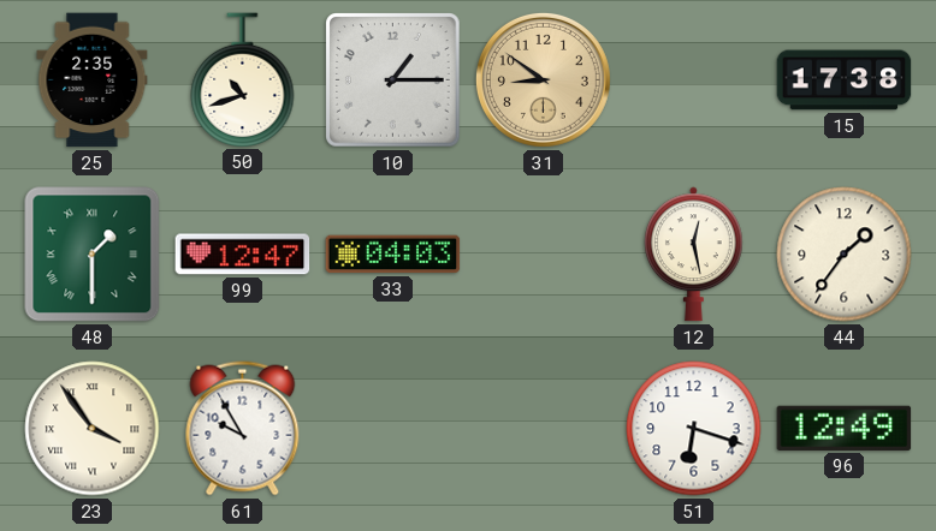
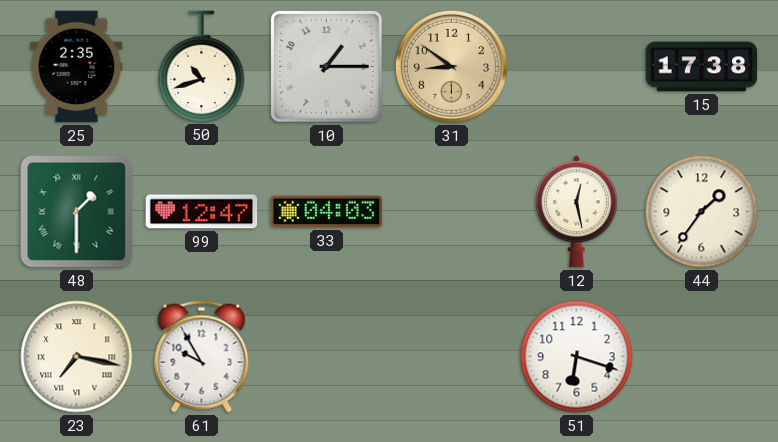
23: 3:54 -> 7:17
96: 12:49 -> none
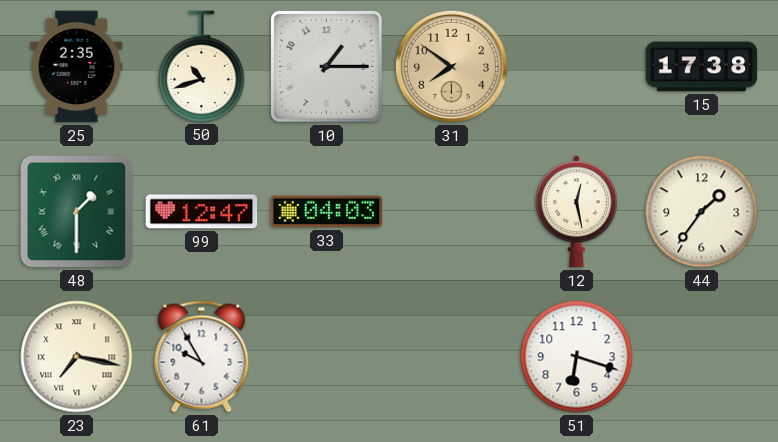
31: 8:51 -> 7:51
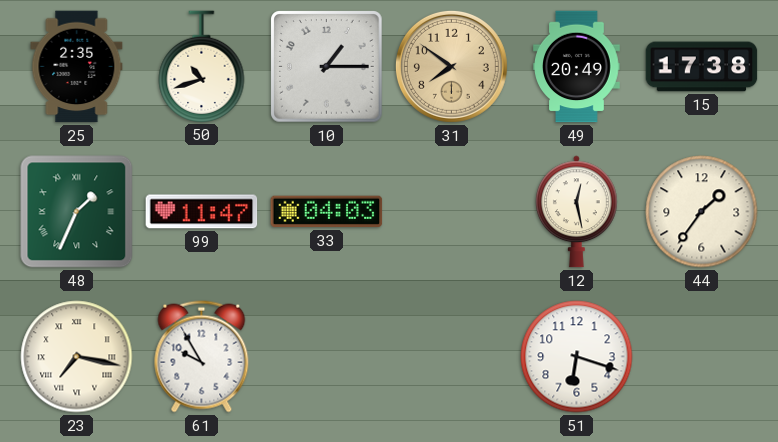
49: none -> 20:49
48: 1:30 -> 1:34
99: 12:47 -> 11:47
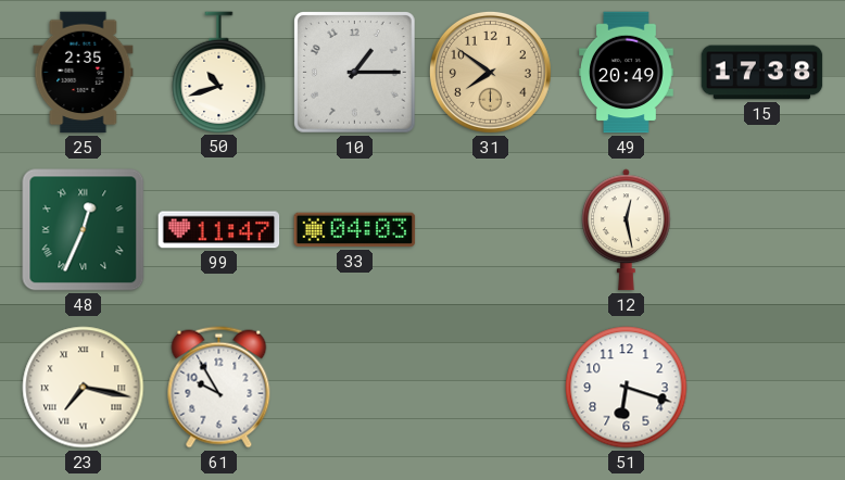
48: 1:34 -> 12:34
44: 1:36 -> none
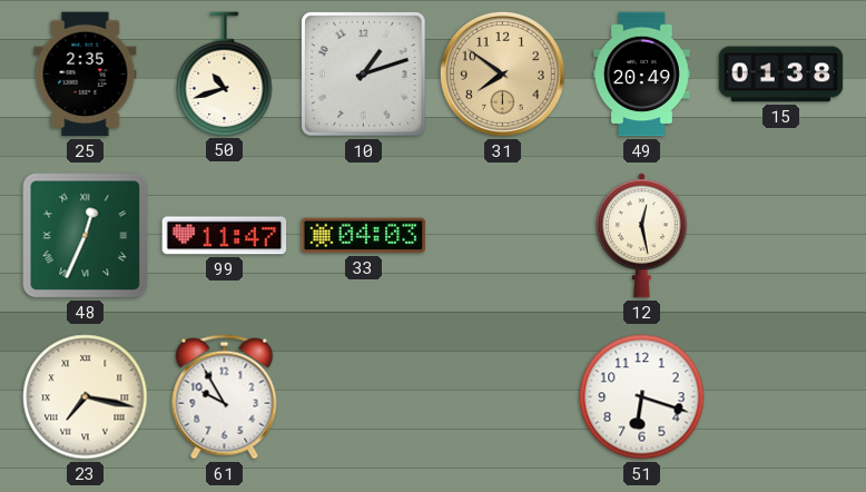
10: 1:15 -> 1:12
15: 17:38 -> 01:38
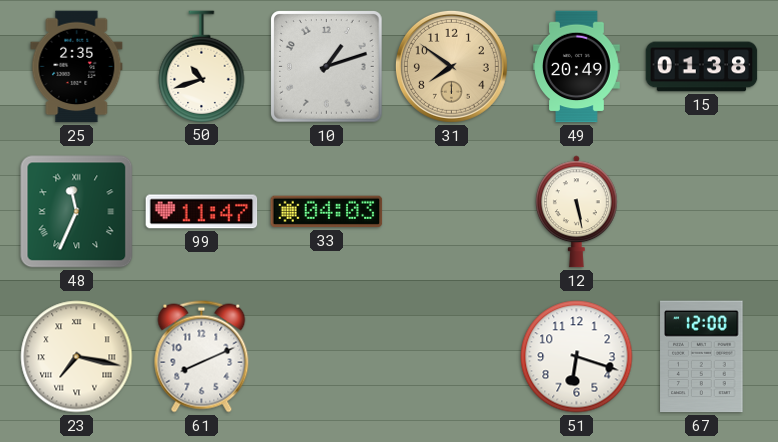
48: 12:34 -> 11:34
12: 12:28 -> 5:28
61: 9:55 -> 8:11
67: none -> 12:00
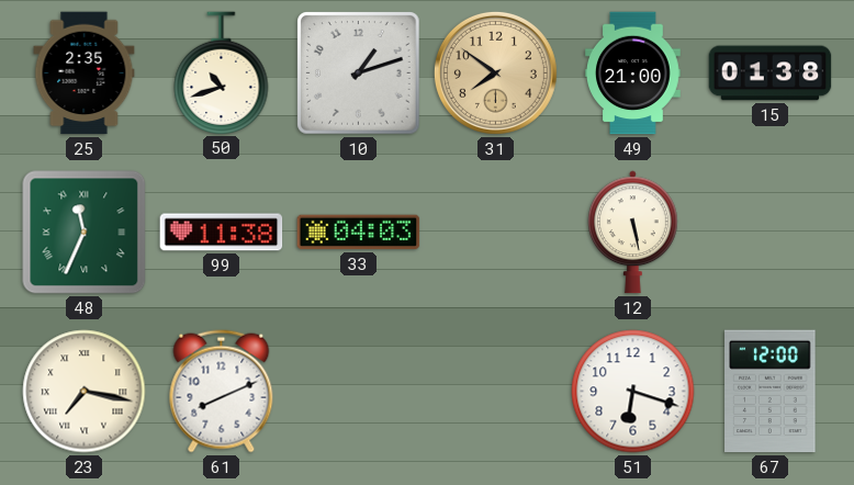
49: 20:49 -> 21:00
99: 11:47 -> 11:38
